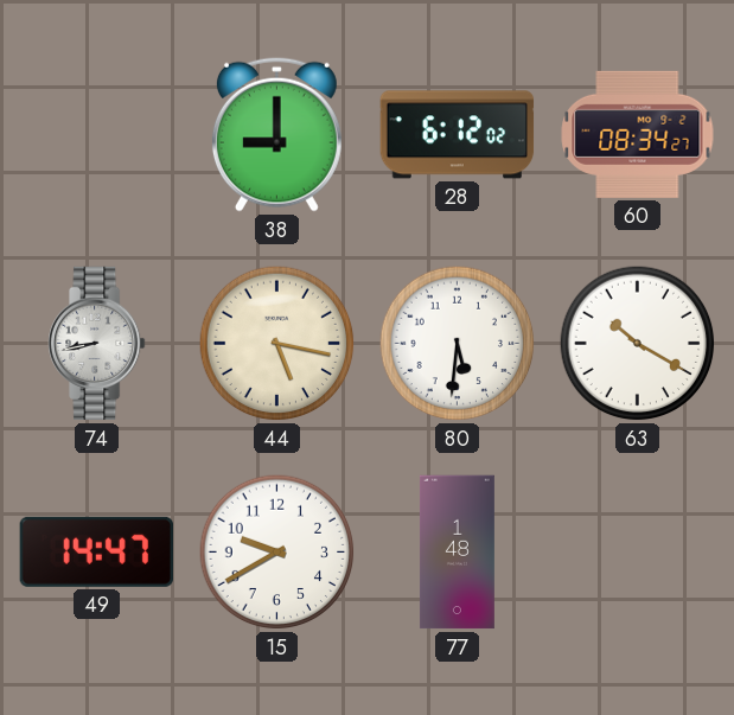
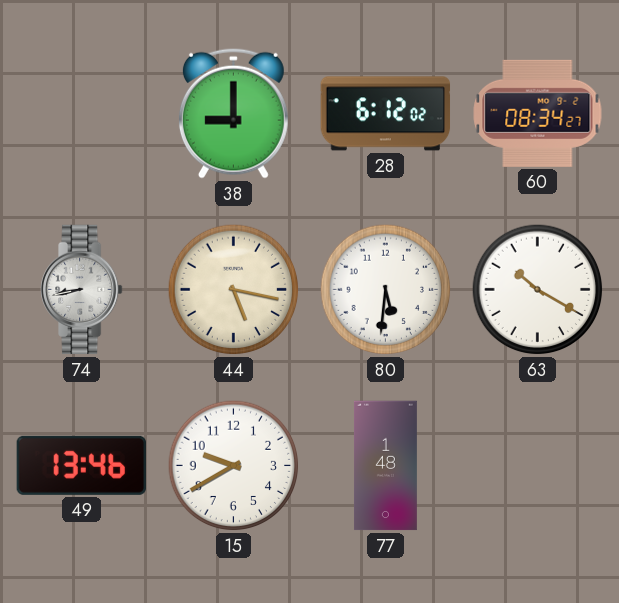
49: 14:47 -> 13:46
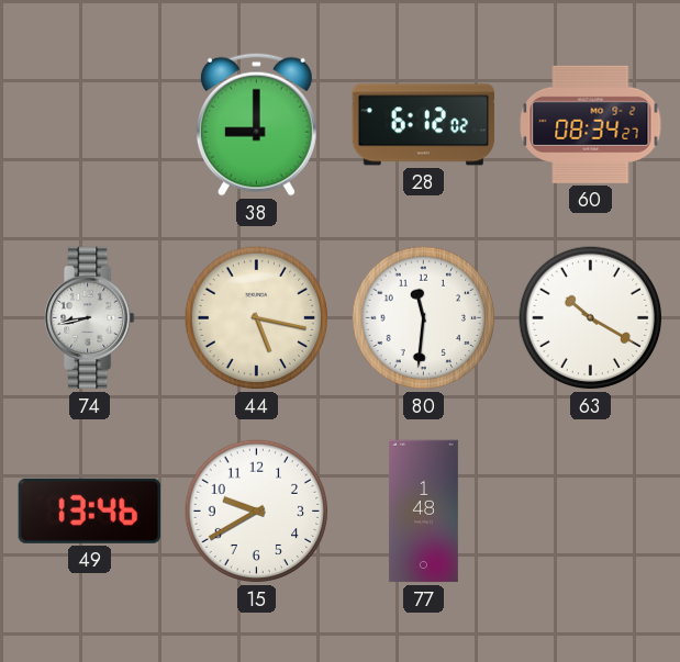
80: 5:31 -> 11:31
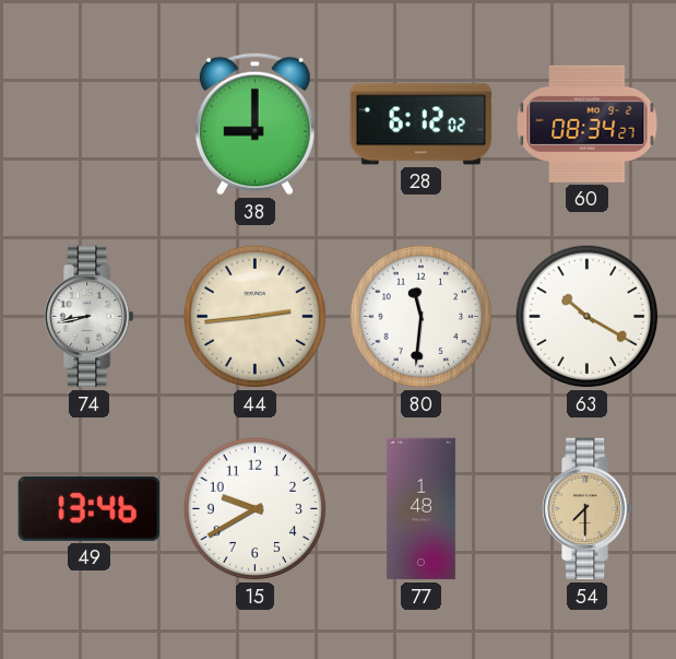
44: 5:17 -> 2:44
54: none -> 7:30
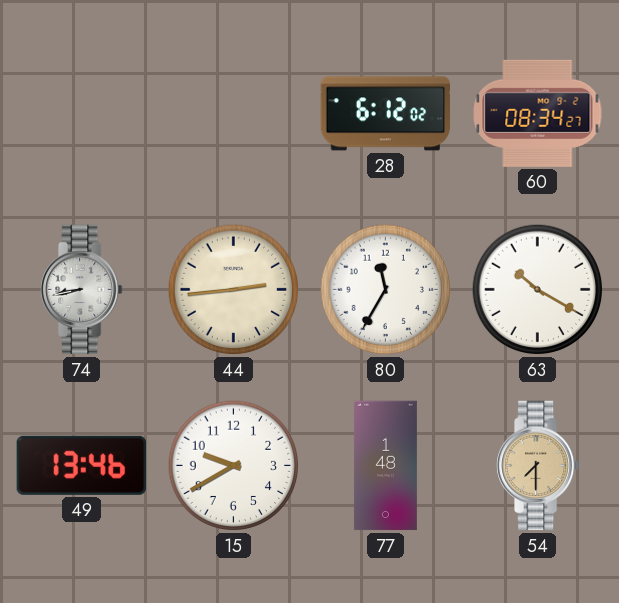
38: 9:00 -> none
80: 11:31 -> 11:35
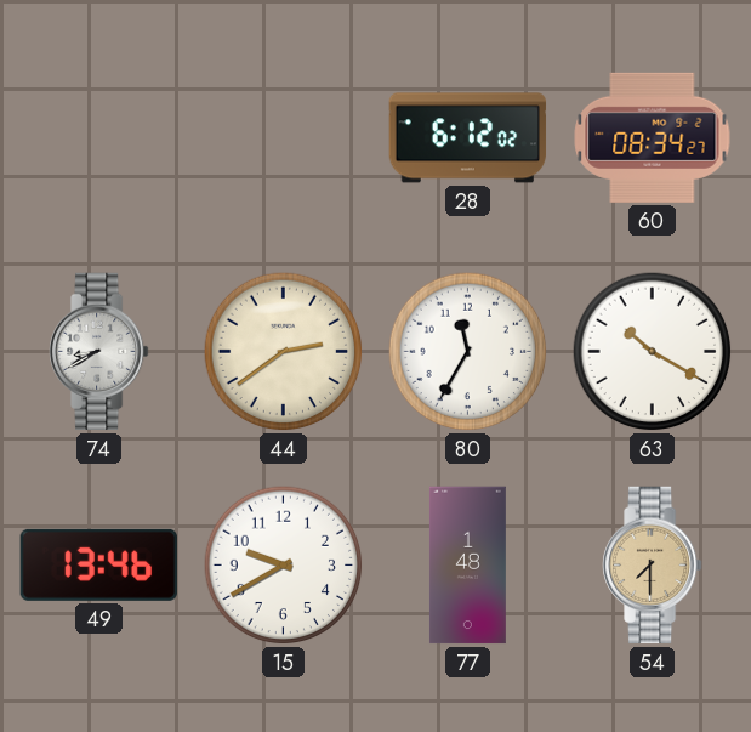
74: 8:43 -> 8:40
44: 2:44 -> 2:39
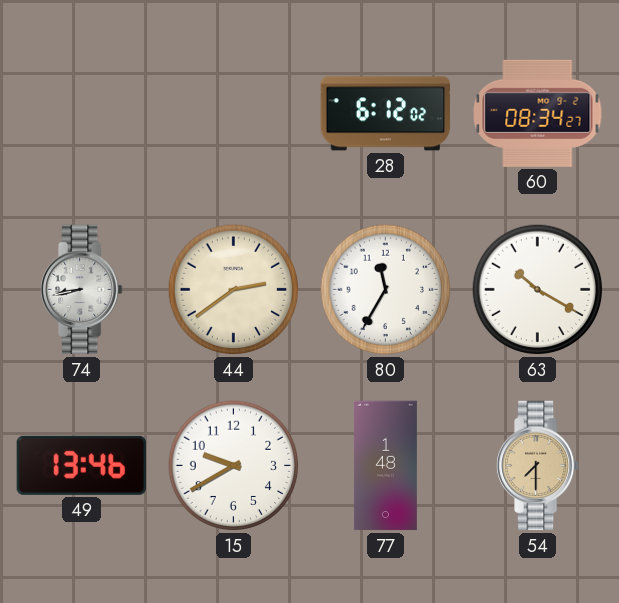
74: 8:40 -> 8:43
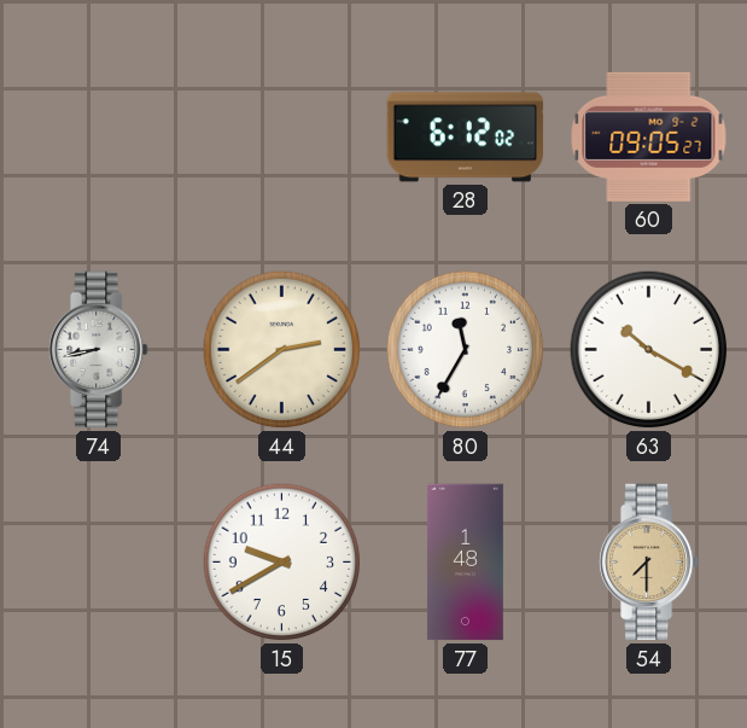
60: 08:34 -> 09:05
49: 13:46 -> none
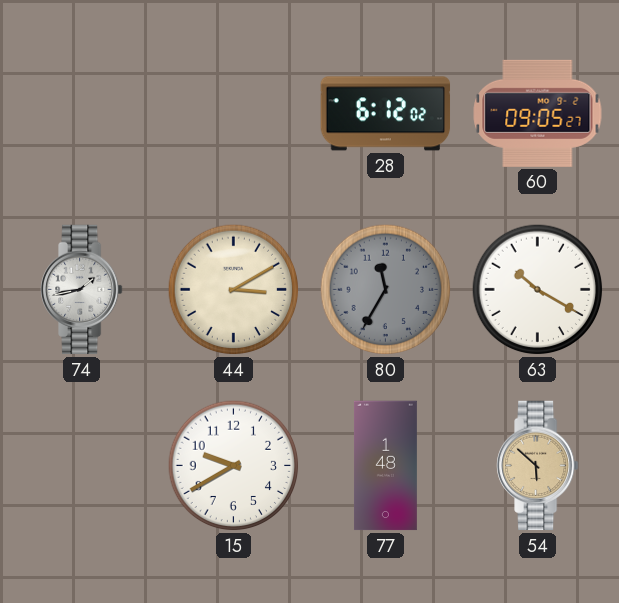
74: 8:43 -> 1:43
44: 2:39 -> 3:10
80 dial: white -> grey
54: 7:30 -> 5:52
